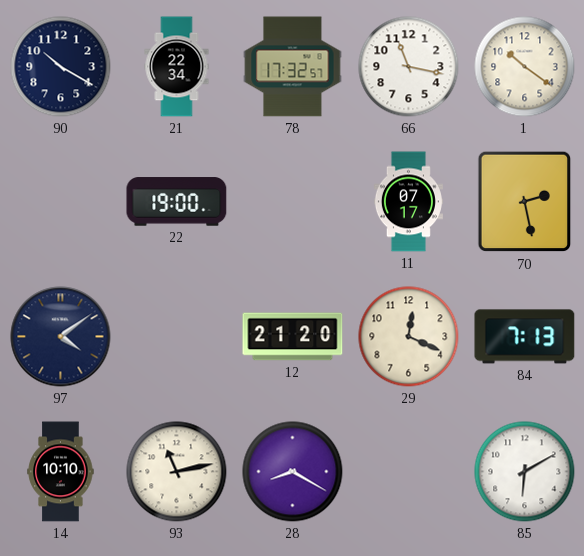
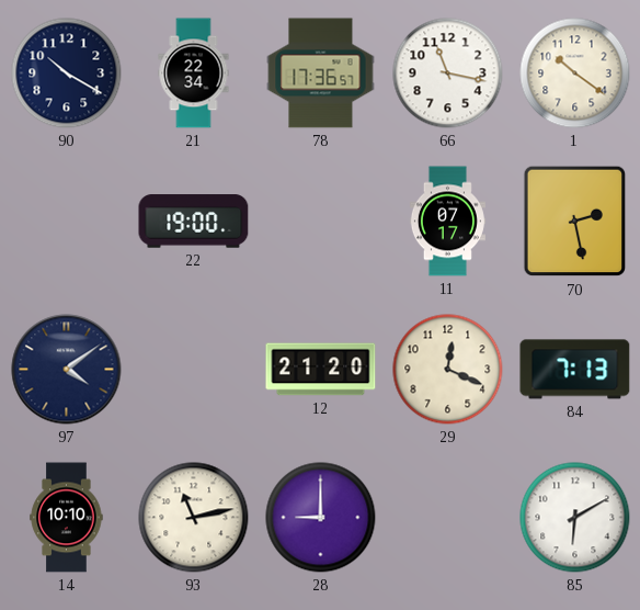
78: 17:32 -> 17:36
28: 8:20 -> 9:00
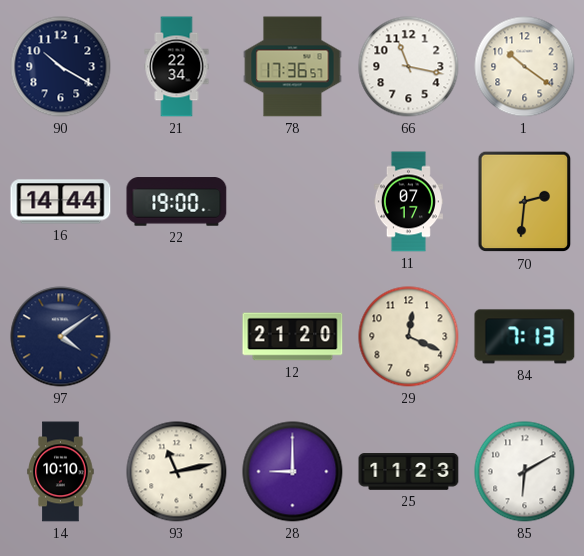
16: none -> 14:44
70: 2:28 -> 2:31
25: none -> 11:23
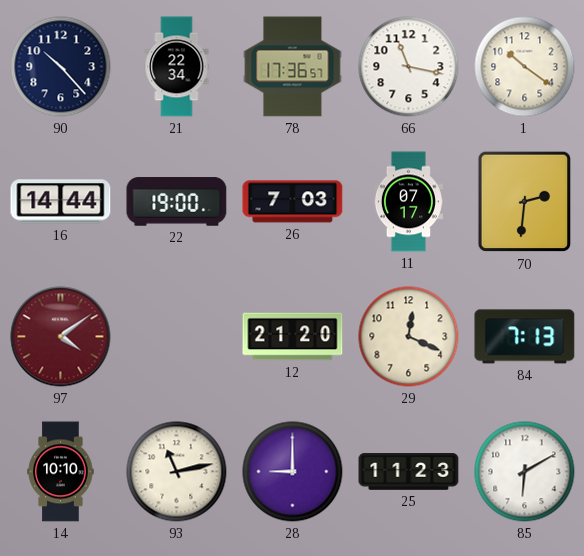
90: 10:20 -> 10:23
26: none -> 7:03
97 dial: navy -> burgundy
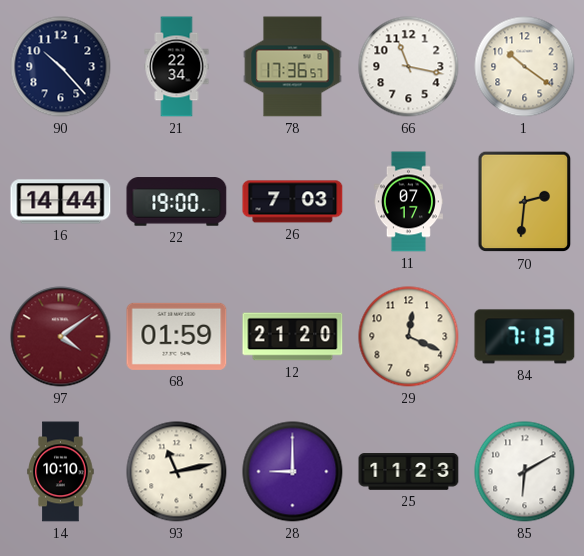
68: none -> 01:59
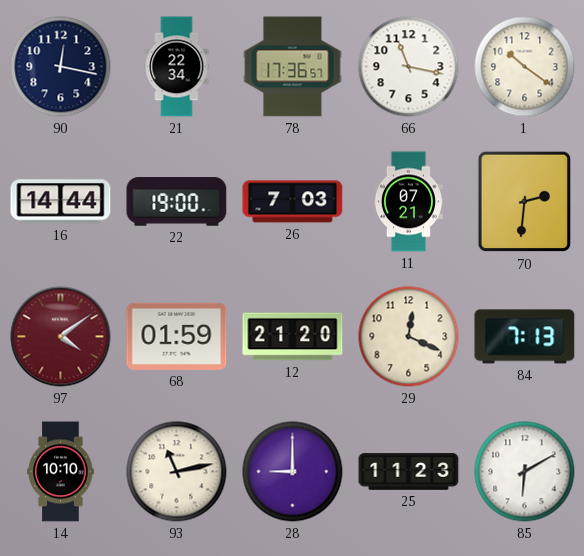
90: 10:23 -> 12:17
11: 07:17 -> 07:21
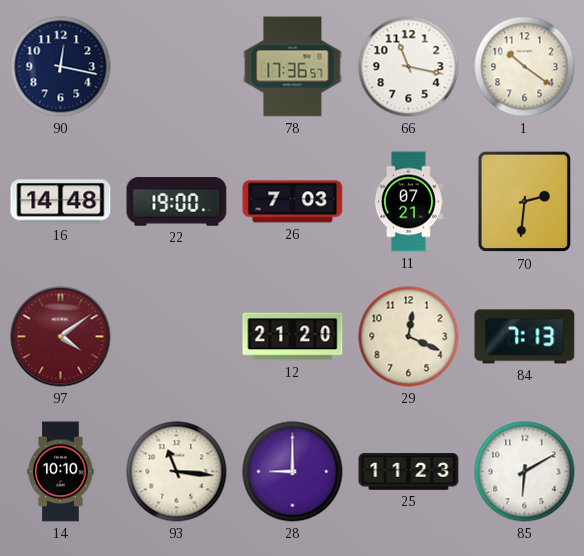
21: 22:34 -> none
16: 14:44 -> 14:48
68: 01:59 -> none
93: 11:13 -> 11:16
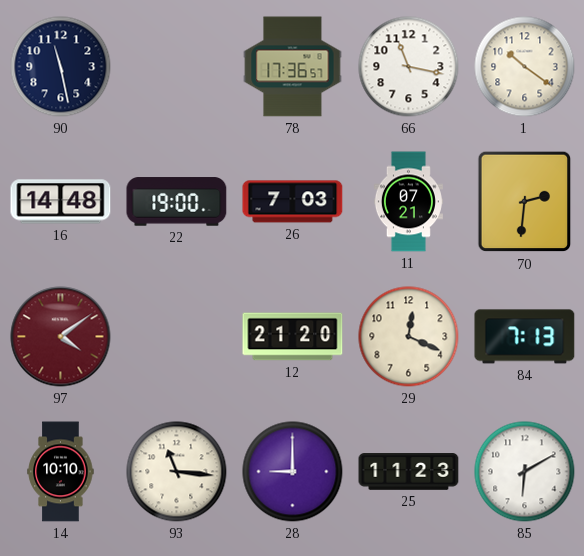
90: 12:17 -> 11:28
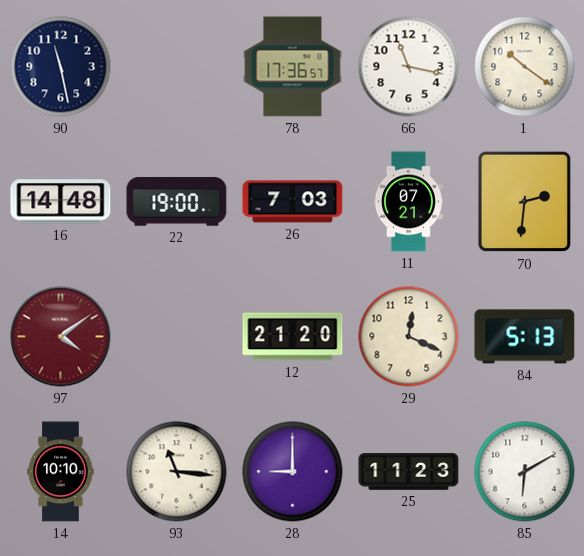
84: 7:13 -> 5:13
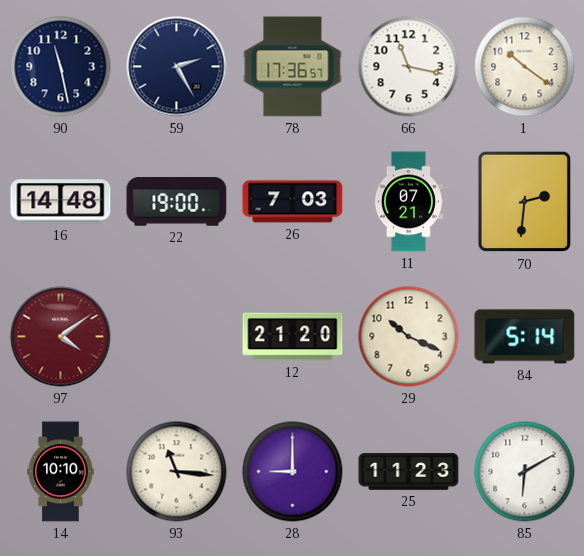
59: none -> 2:25
29: 12:19 -> 10:19
84: 5:13 -> 5:14
